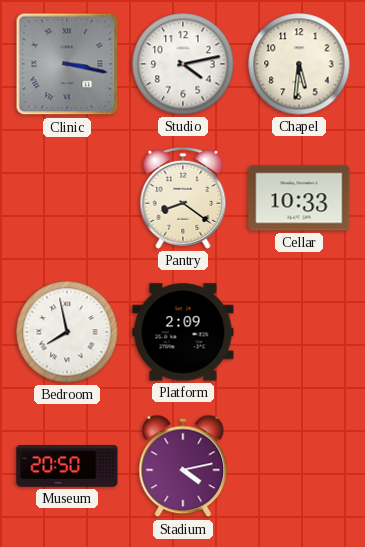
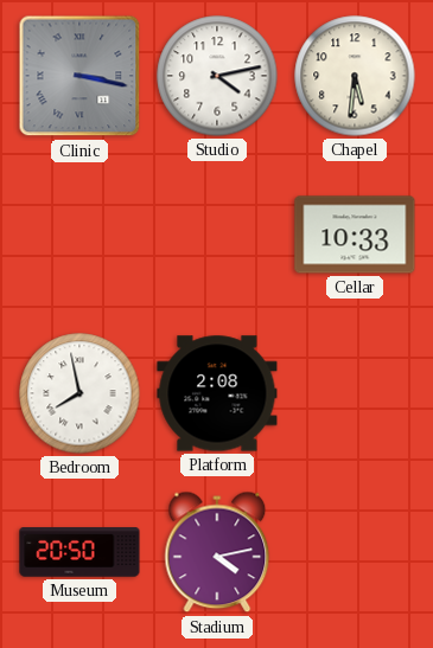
Pantry: 8:21 -> none
Platform: 2:09 -> 2:08
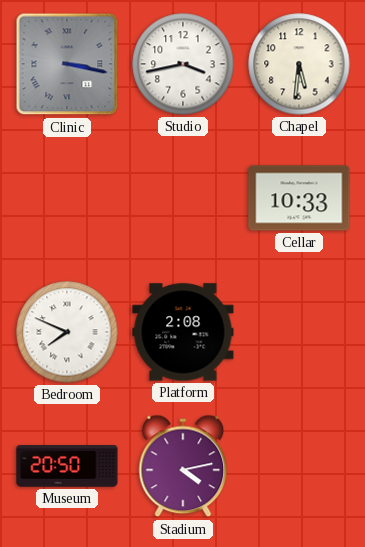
Studio: 4:13 -> 3:43
Bedroom: 7:58 -> 7:49
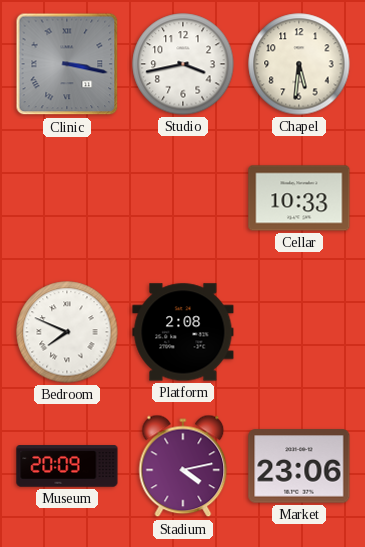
Museum: 20:50 -> 20:09
Market: none -> 23:06
